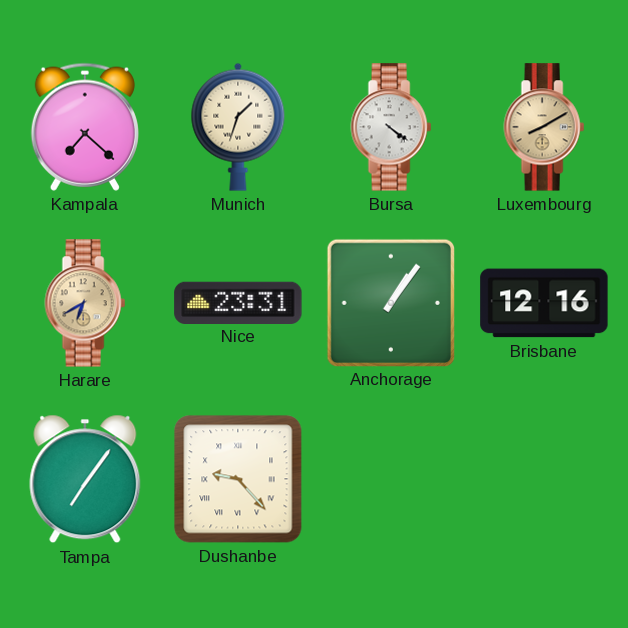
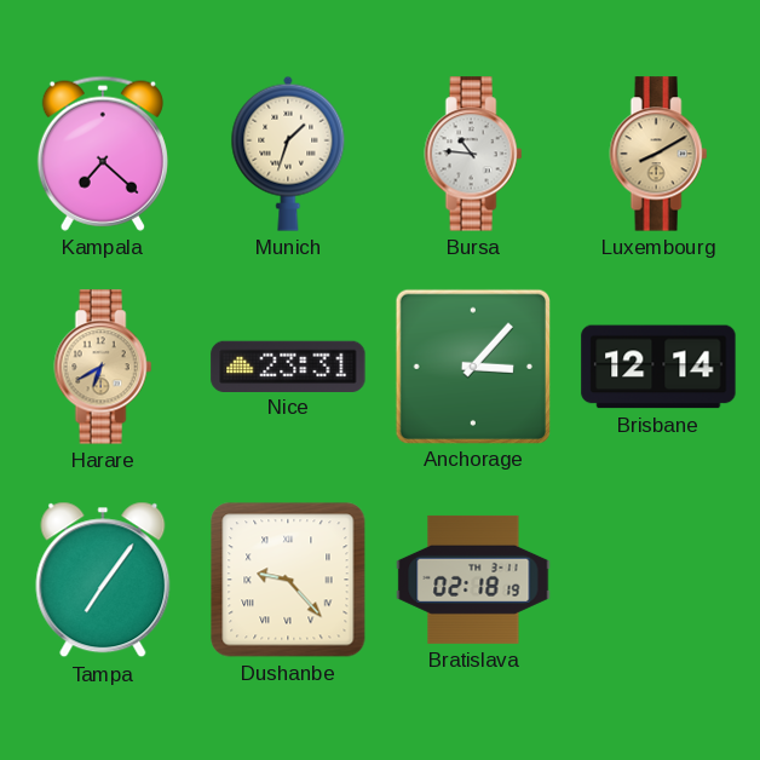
Bursa: 4:21 -> 10:46
Anchorage: 1:06 -> 3:07
Brisbane: 12:16 -> 12:14
Bratislava: none -> 02:18
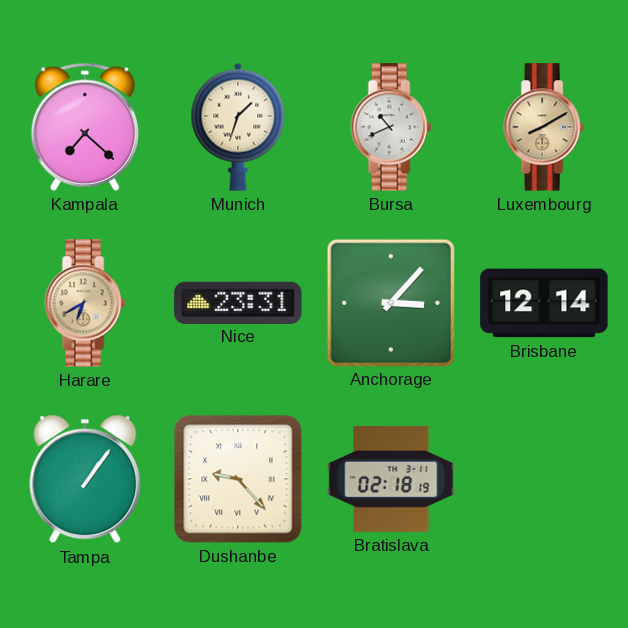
Bursa: 10:46 -> 10:41
Tampa: 7:06 -> 1:06
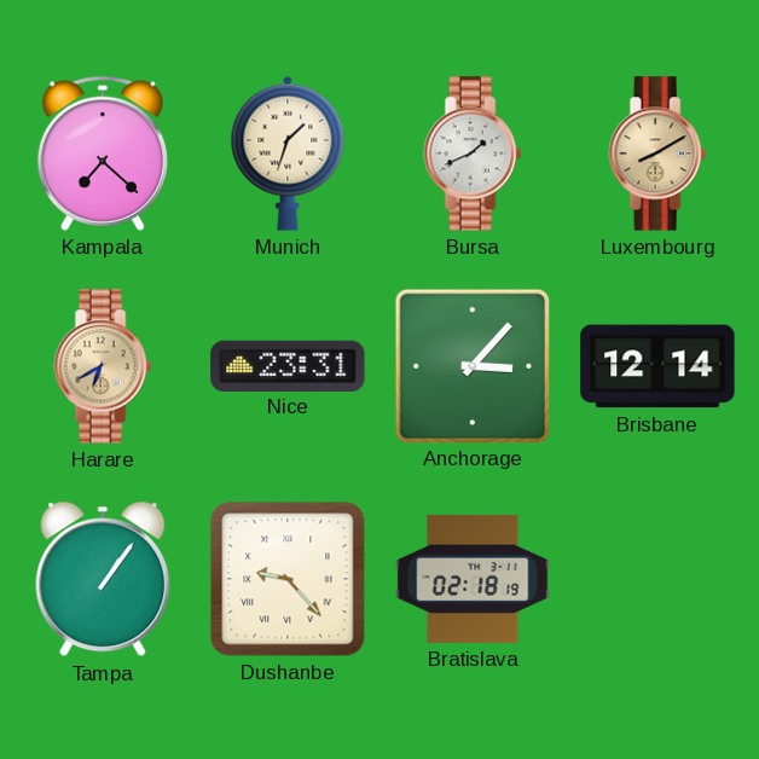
Bursa: 10:41 -> 1:41
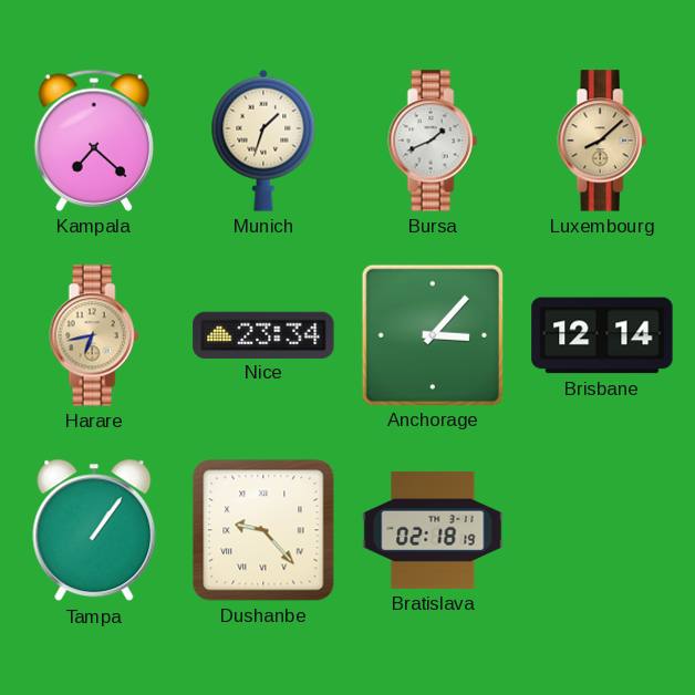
Luxembourg: 8:10 -> 8:08
Harare: 6:40 -> 6:43
Nice: 23:31 -> 23:34
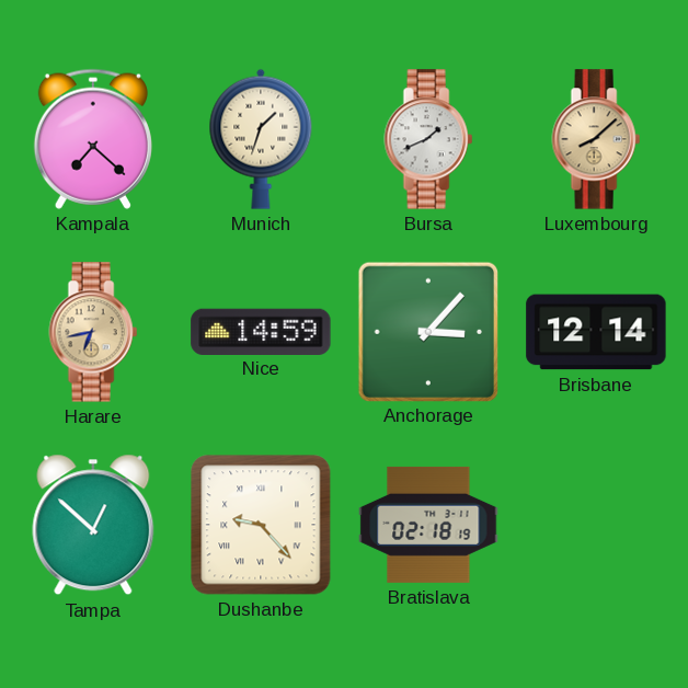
Nice: 23:34 -> 14:59
Tampa: 1:06 -> 12:52
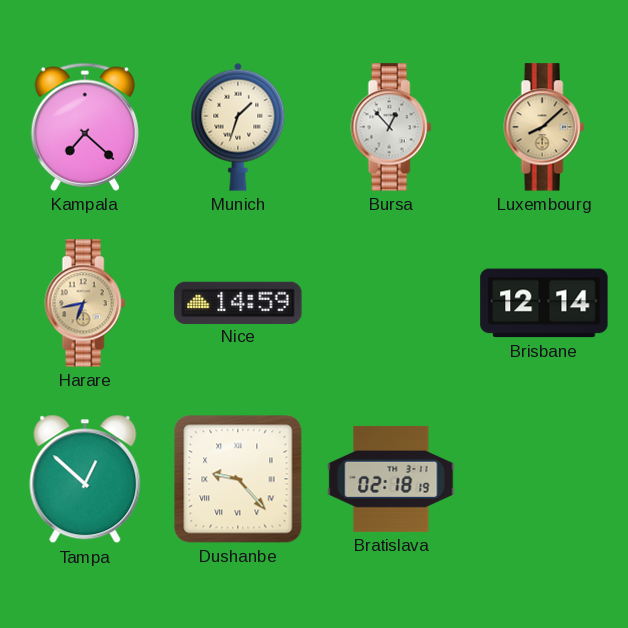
Bursa: 1:41 -> 12:53
Anchorage: 3:07 -> none
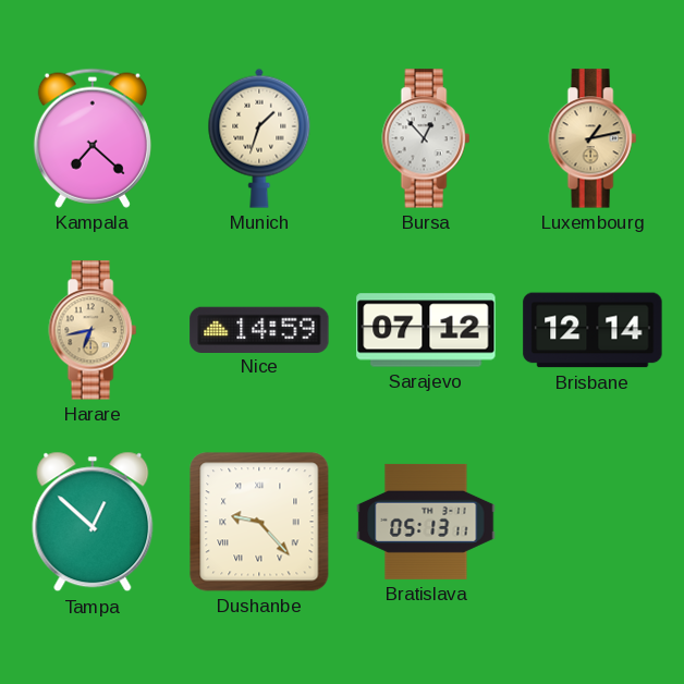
Luxembourg: 8:08 -> 1:13
Sarajevo: none -> 07:12
Bratislava: 02:18 -> 05:13
